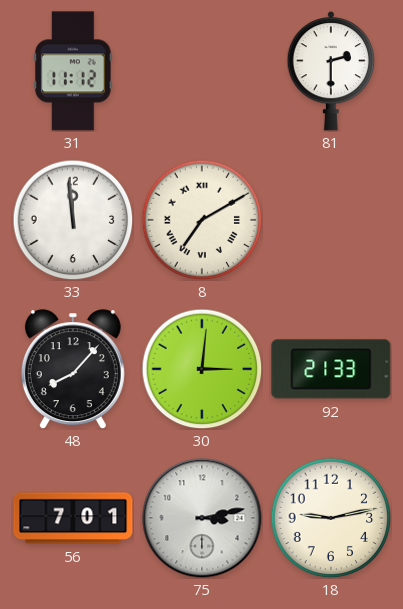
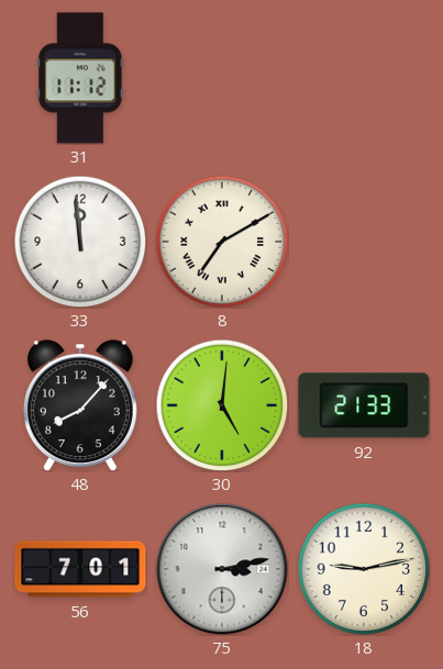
81: 2:30 -> none
30: 3:01 -> 5:01
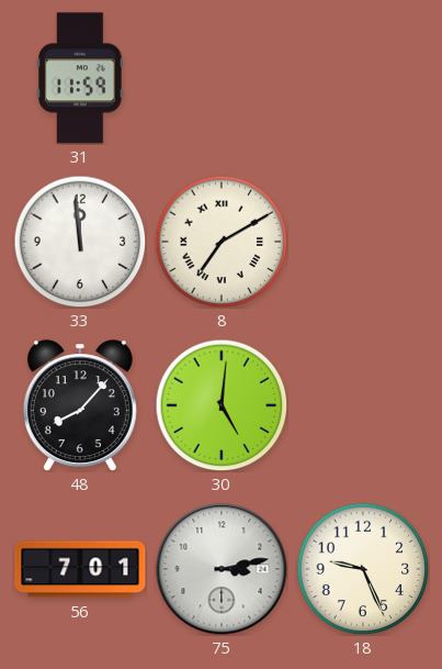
31: 11:12 -> 11:59
92: 21:33 -> none
18: 9:13 -> 9:26
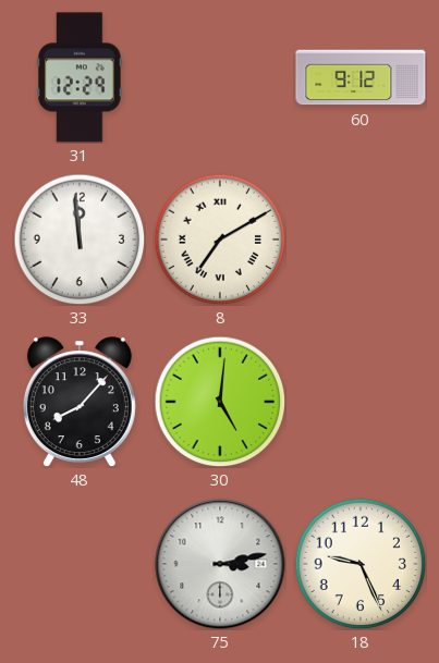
31: 11:59 -> 12:29
60: none -> 9:12
56: 7:01 -> none
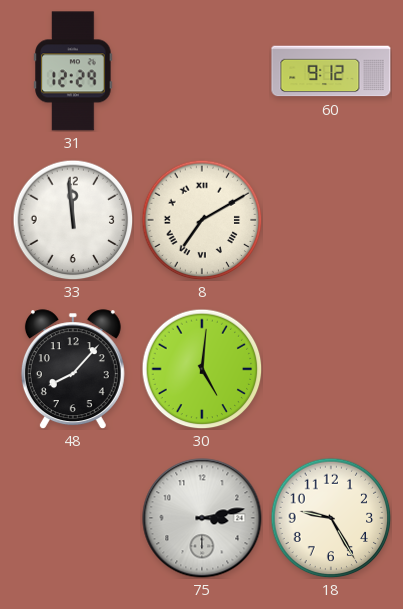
18: 9:26 -> 9:25
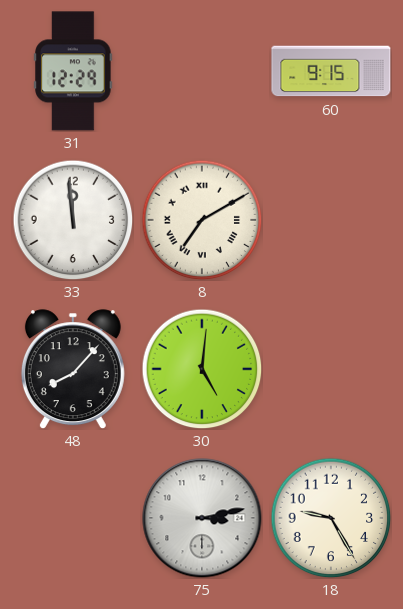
60: 9:12 -> 9:15
